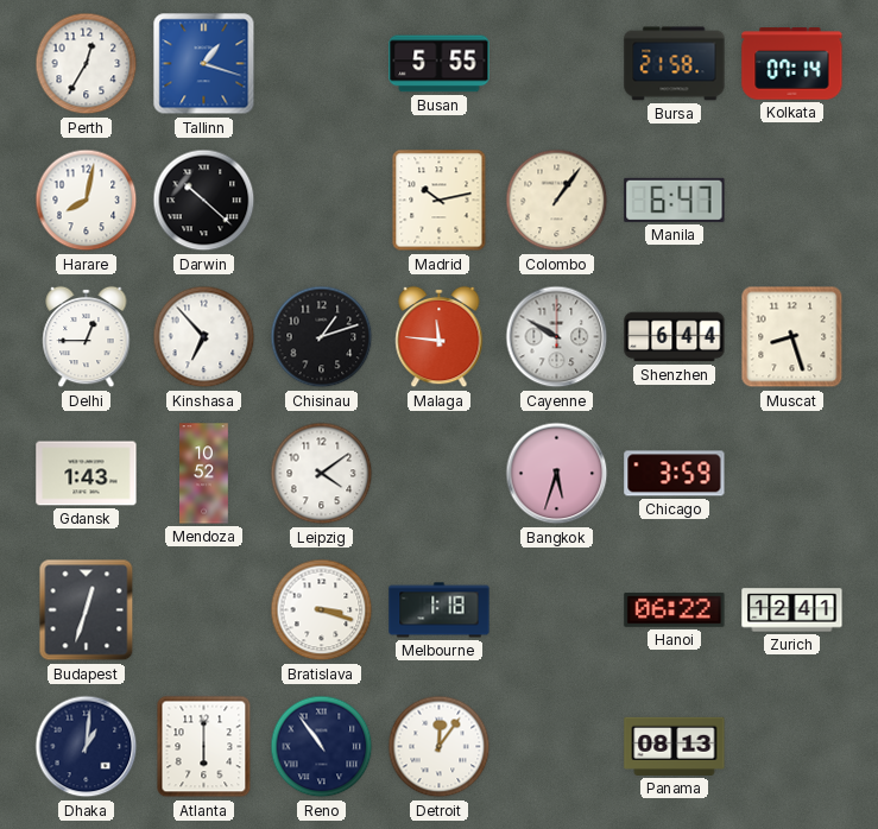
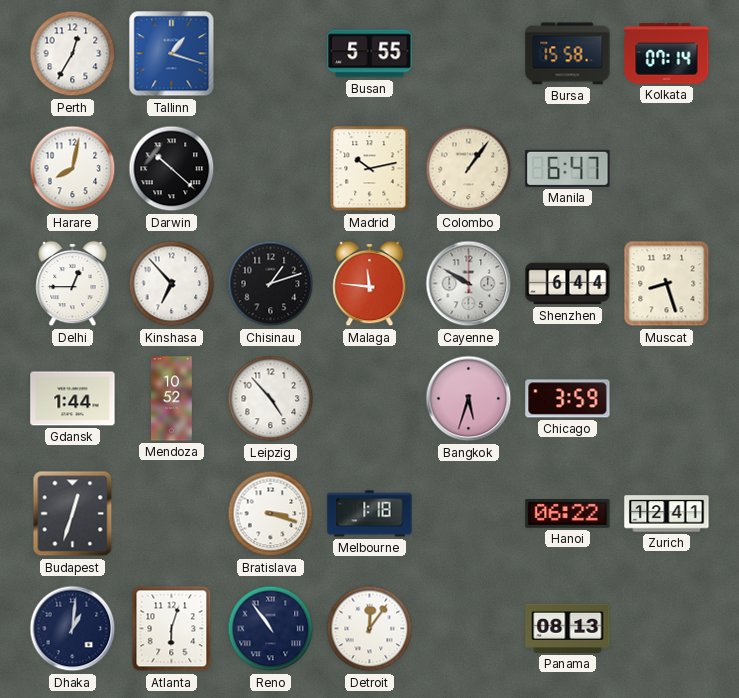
Bursa: 21:58 -> 15:58
Gdansk: 1:43 -> 1:44
Leipzig: 4:09 -> 4:53
Atlanta: 6:00 -> 6:03
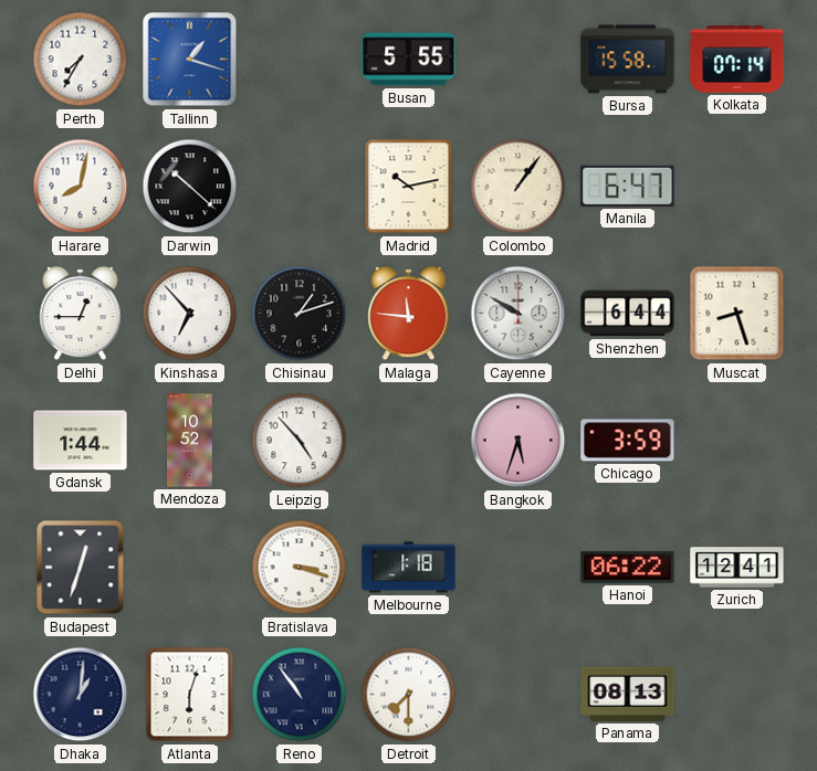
Perth: 12:35 -> 7:35
Detroit: 12:06 -> 7:30
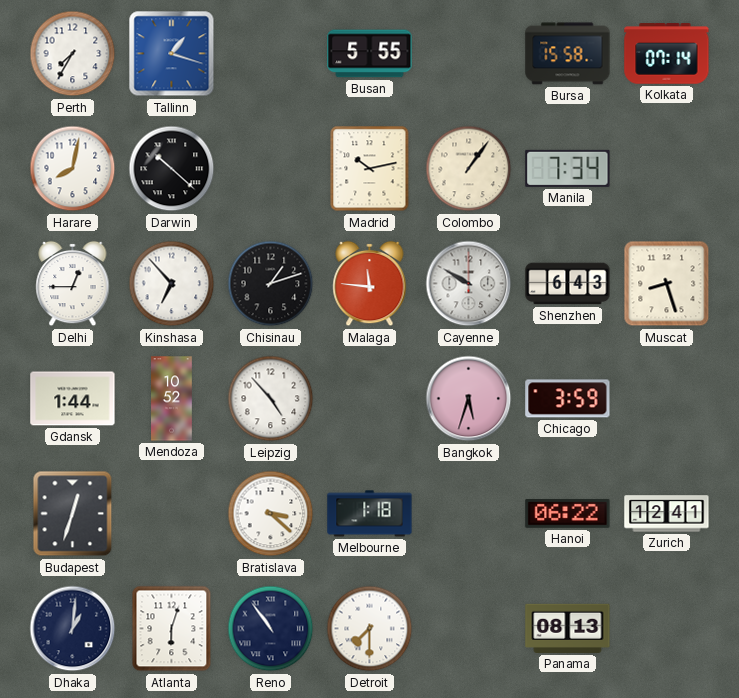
Manila: 6:47 -> 7:34
Shenzhen: 6:44 -> 6:43
Bratislava: 3:18 -> 3:22
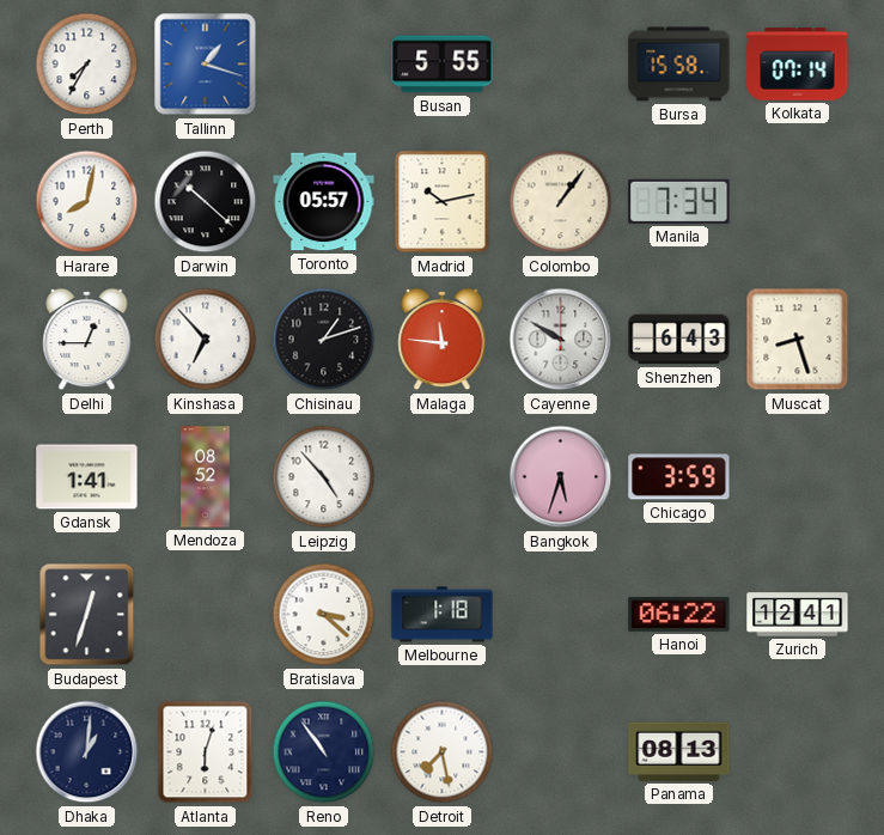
Toronto: none -> 05:57
Gdansk: 1:44 -> 1:41
Mendoza: 10:52 -> 08:52
Detroit: 7:30 -> 7:28
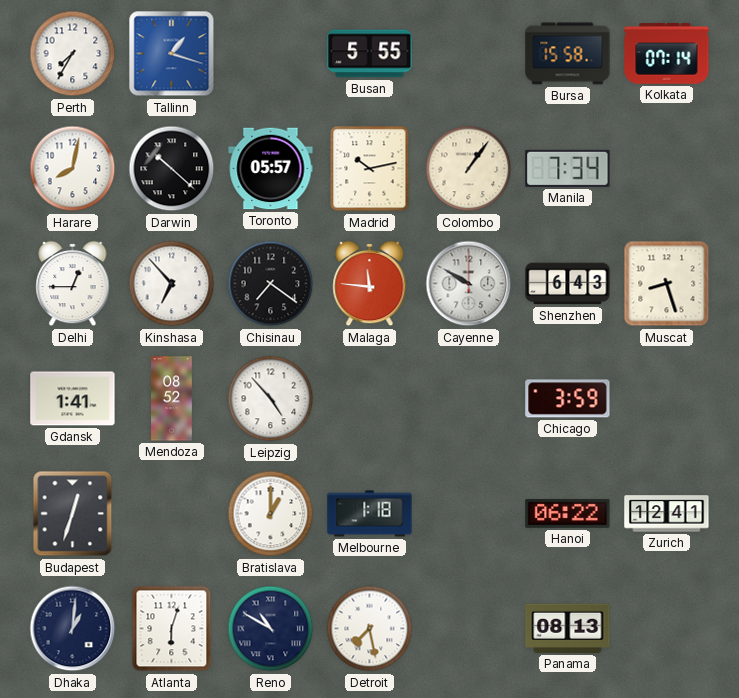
Chisinau: 1:12 -> 7:21
Bangkok: 5:33 -> none
Bratislava: 3:22 -> 1:00
Reno: 10:54 -> 10:50
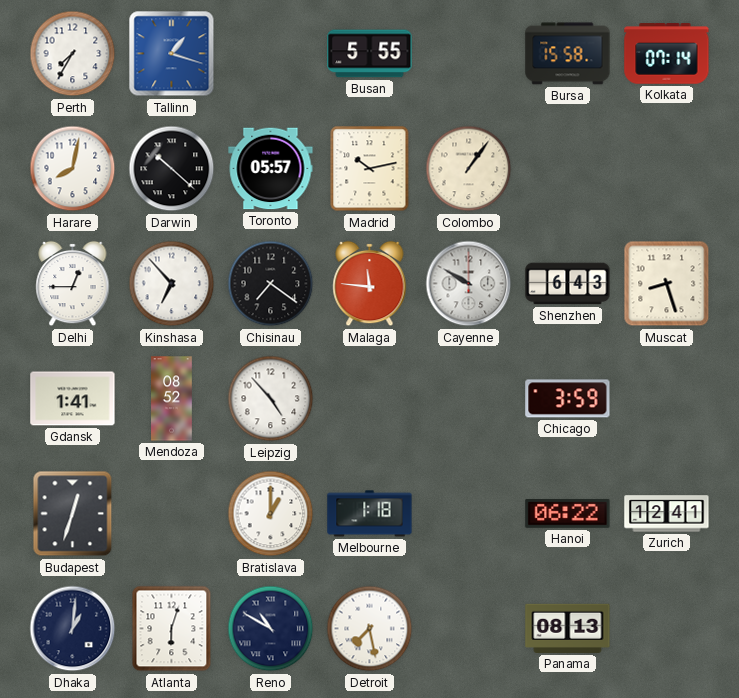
Manila: 7:34 -> none
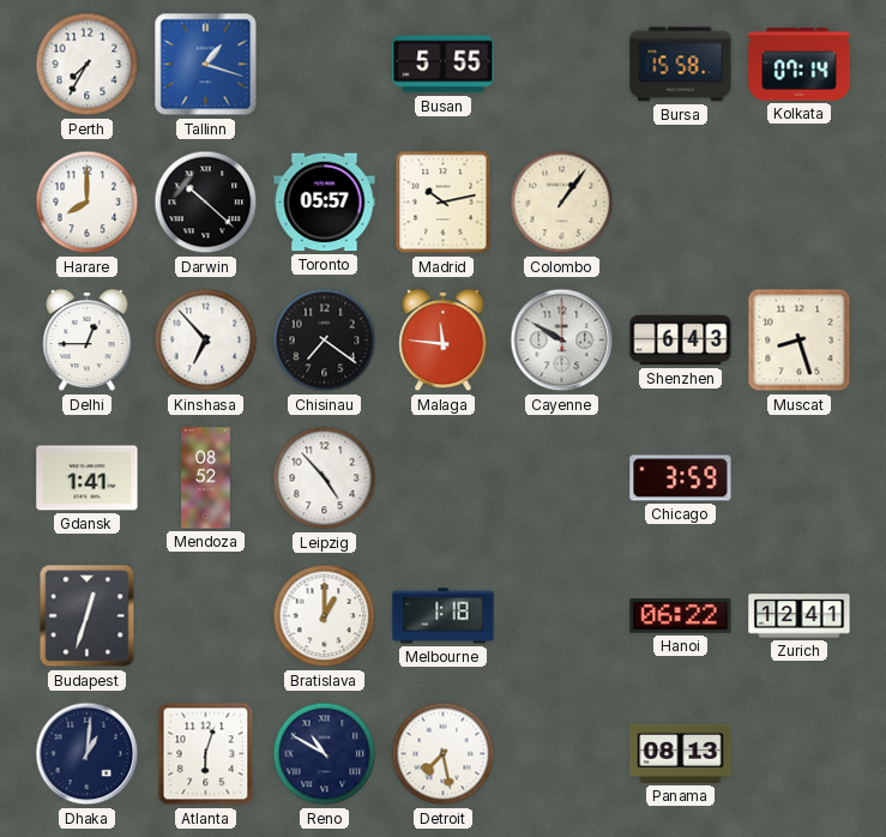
Harare: 8:02 -> 8:00
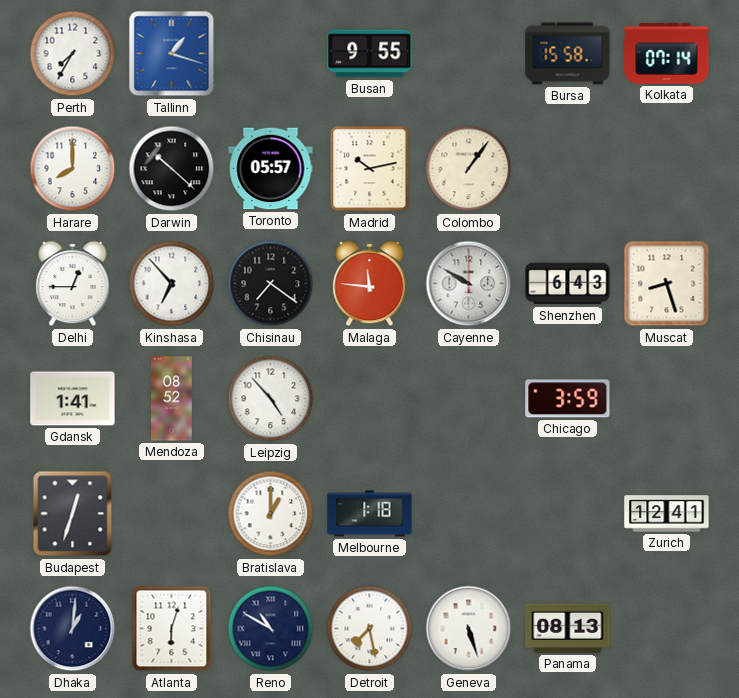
Busan: 5:55 -> 9:55
Hanoi: 06:22 -> none
Geneva: none -> 5:27
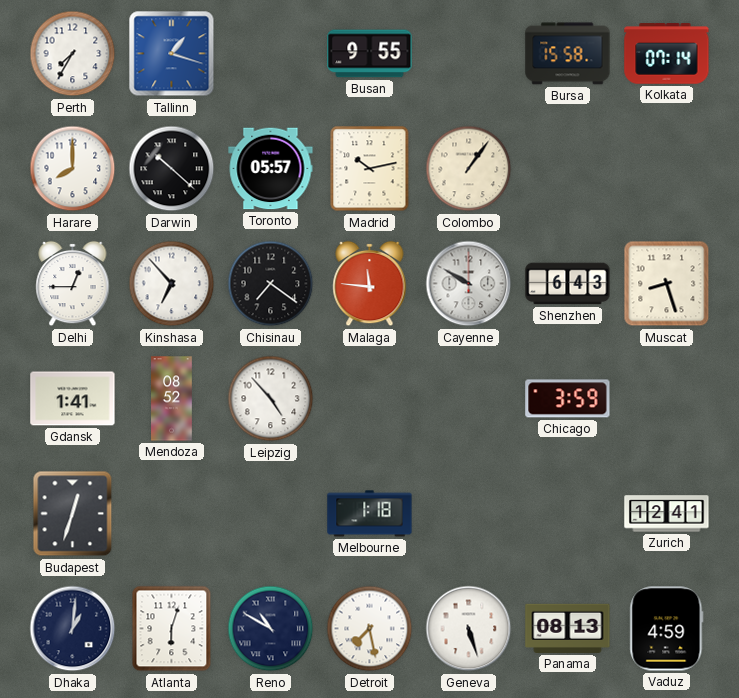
Bratislava: 1:00 -> none
Vaduz: none -> 4:59
